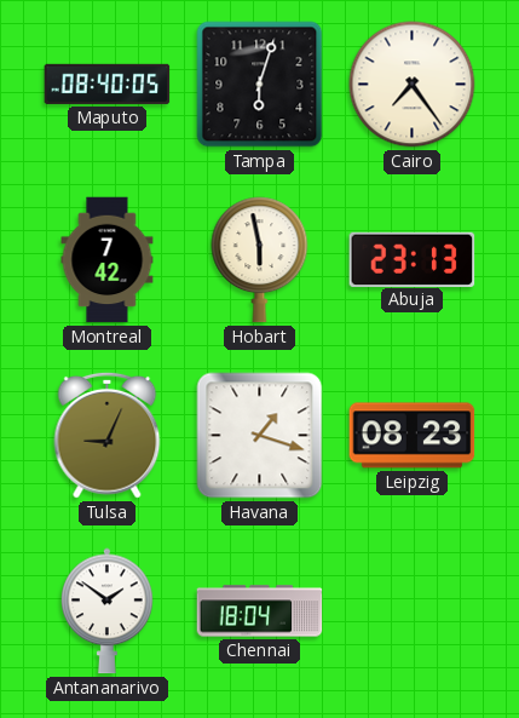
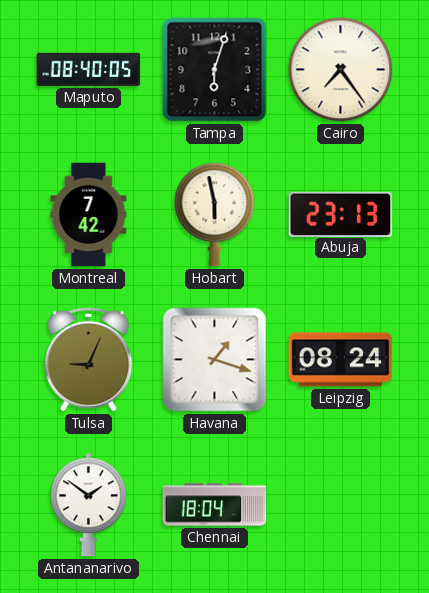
Leipzig: 08:23 -> 08:24
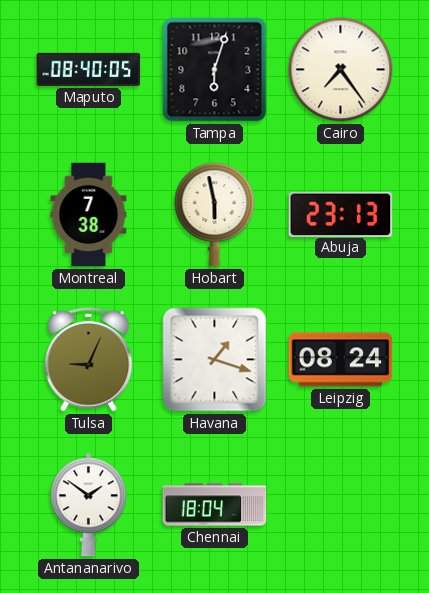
Montreal: 7:42 -> 7:38
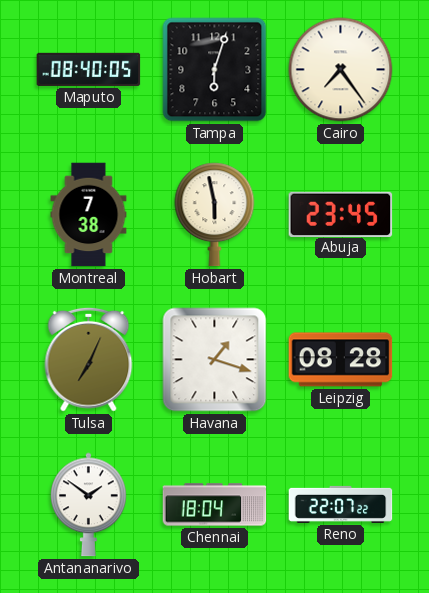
Abuja: 23:13 -> 23:45
Tulsa: 9:04 -> 7:04
Leipzig: 08:24 -> 08:28
Reno: none -> 22:07
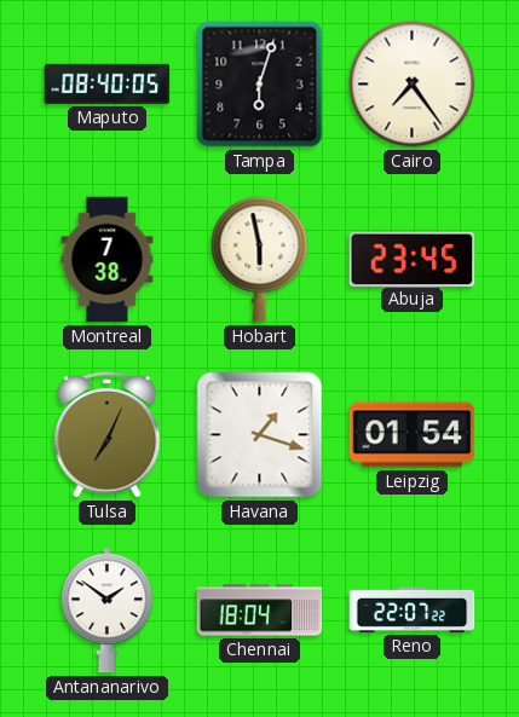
Leipzig: 08:28 -> 01:54
